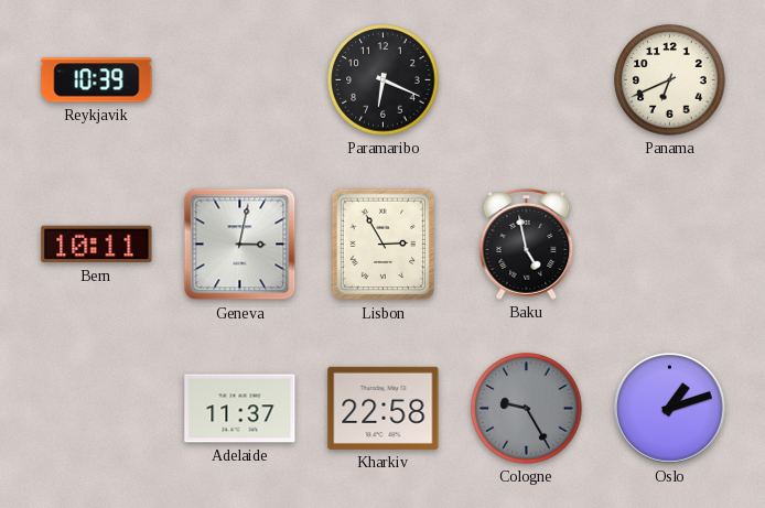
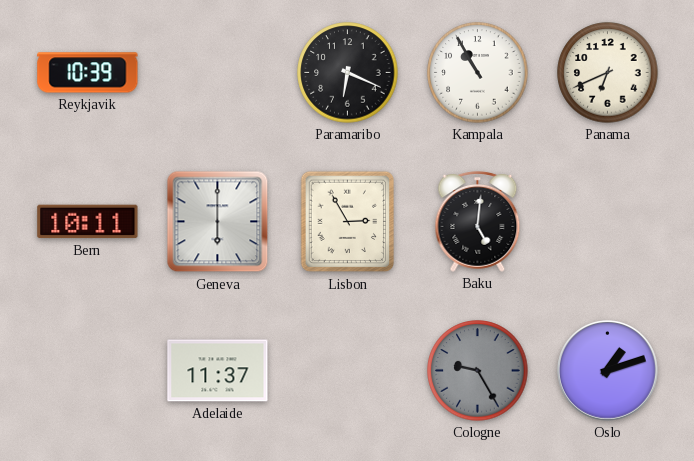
Kampala: none -> 10:55
Geneva: 3:02 -> 6:00
Baku: 4:58 -> 5:01
Kharkiv: 22:58 -> none
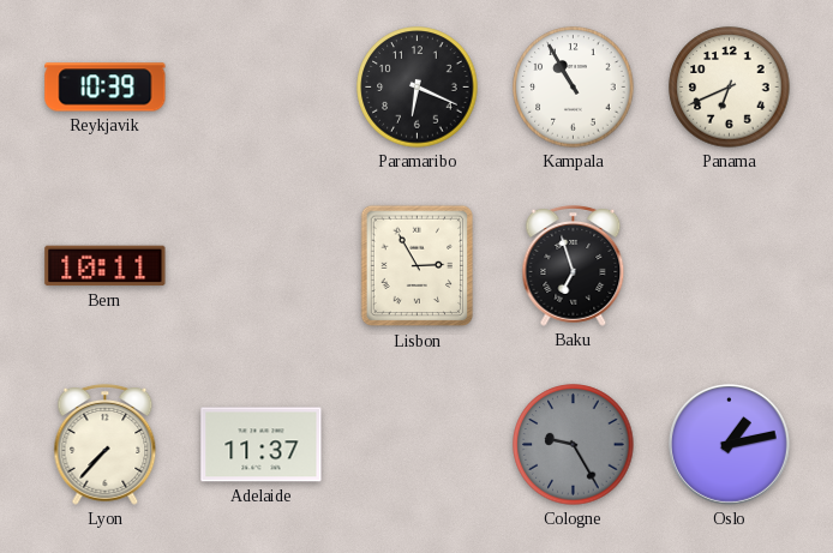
Geneva: 6:00 -> none
Baku: 5:01 -> 6:57
Lyon: none -> 7:37
Oslo: 1:12 -> 1:13
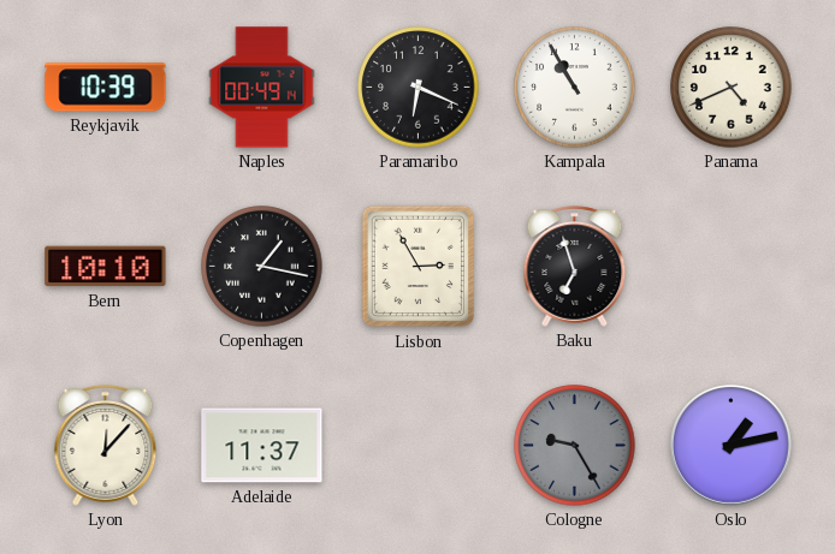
Naples: none -> 00:49
Panama: 6:41 -> 4:41
Bern: 10:11 -> 10:10
Copenhagen: none -> 1:17
Lyon: 7:37 -> 12:07
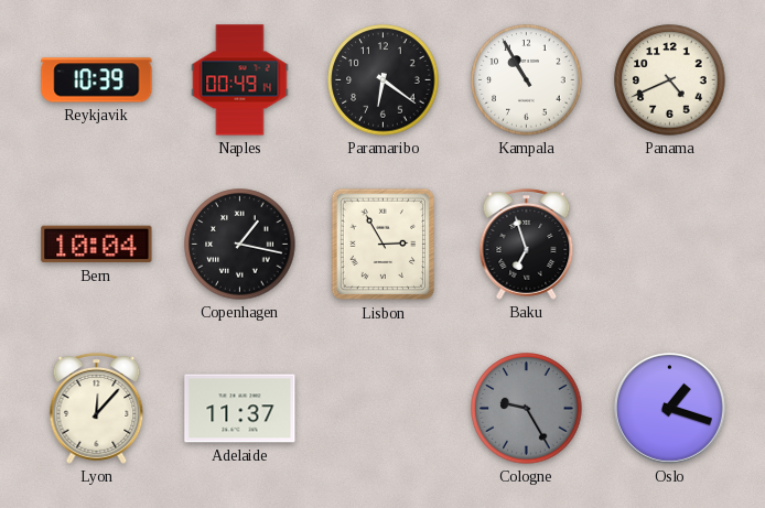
Paramaribo: 6:19 -> 6:21
Bern: 10:10 -> 10:04
Oslo: 1:13 -> 1:18
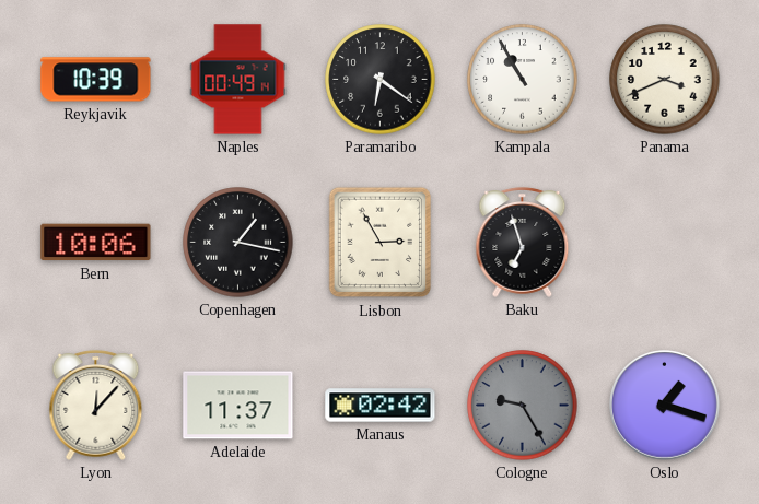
Panama: 4:41 -> 3:41
Bern: 10:04 -> 10:06
Manaus: none -> 02:42
